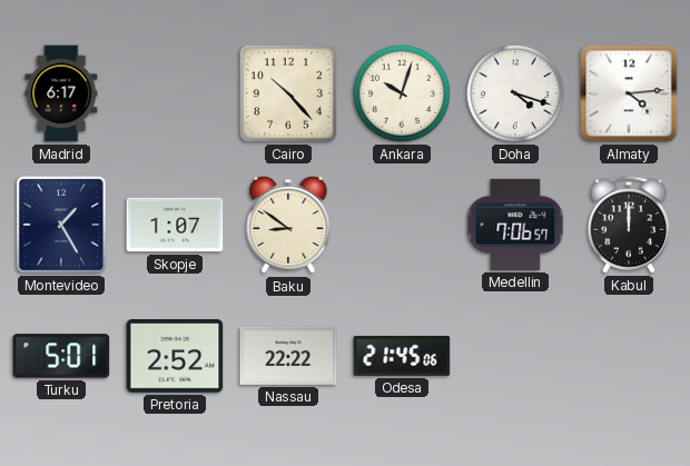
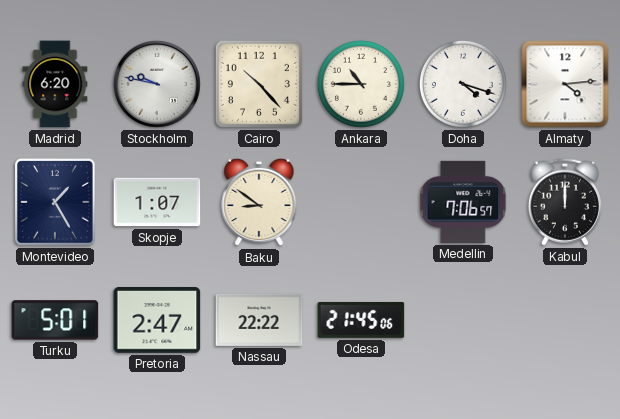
Madrid: 6:17 -> 6:20
Stockholm: none -> 9:47
Ankara: 10:03 -> 10:45
Pretoria: 2:52 -> 2:47
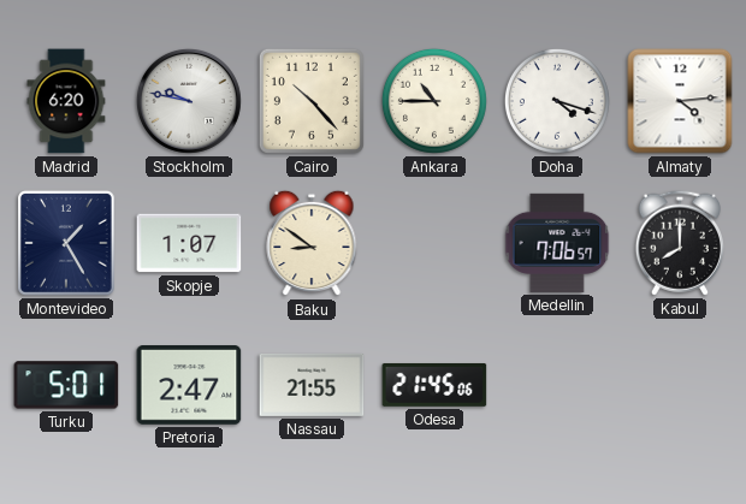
Kabul: 12:00 -> 8:00
Nassau: 22:22 -> 21:55
